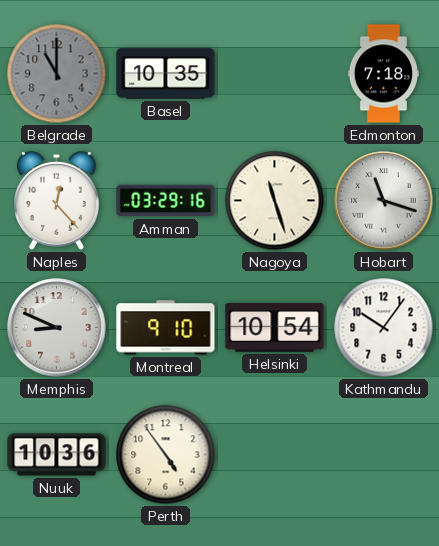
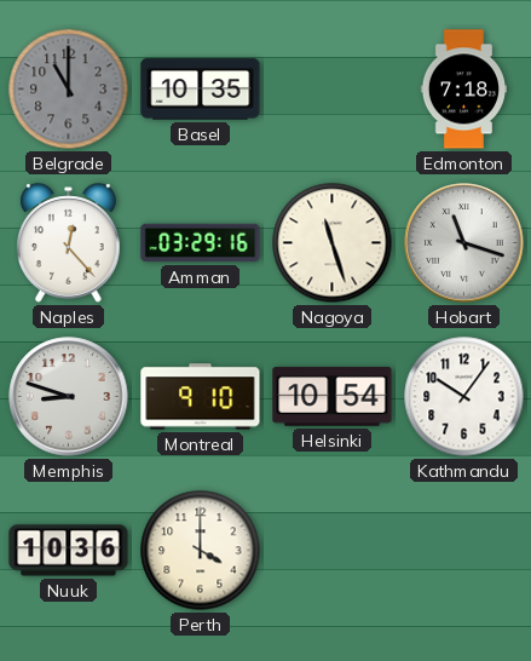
Memphis: 8:49 -> 8:48
Perth: 4:54 -> 4:00
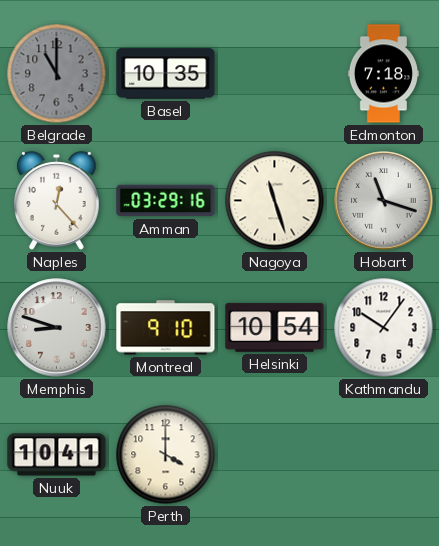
Nuuk: 10:36 -> 10:41
